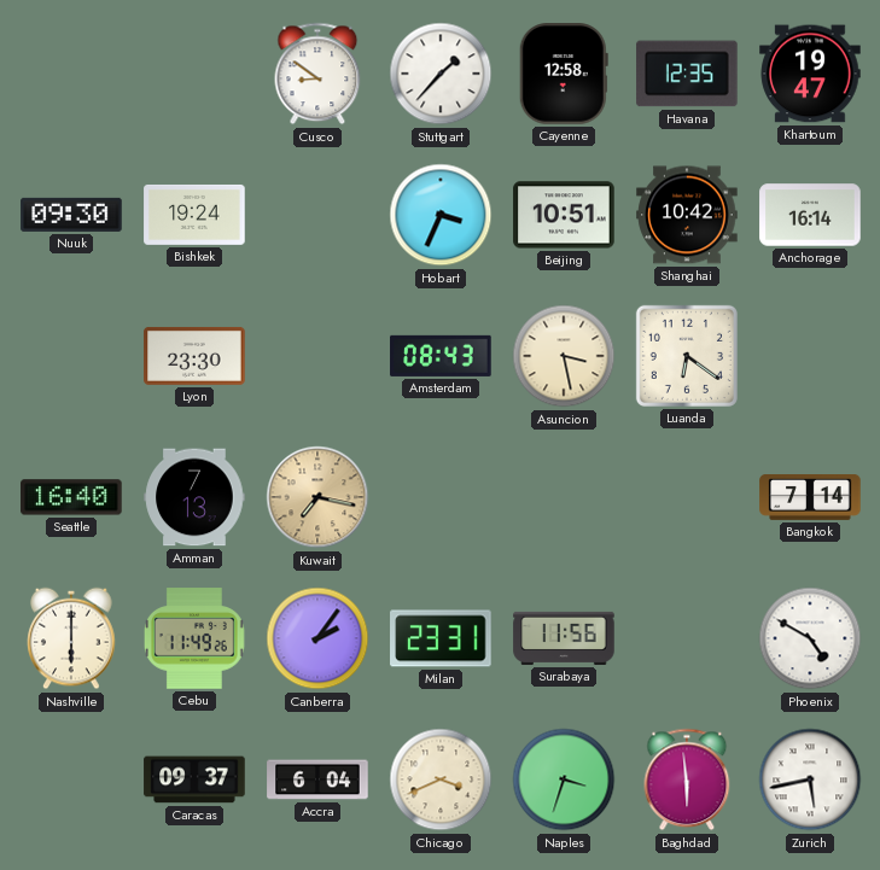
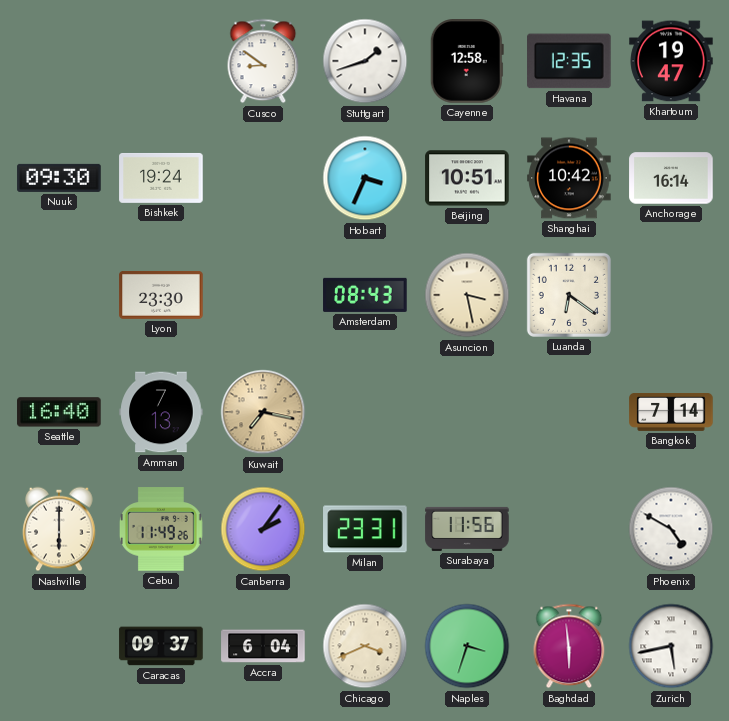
Stuttgart: 1:37 -> 1:42
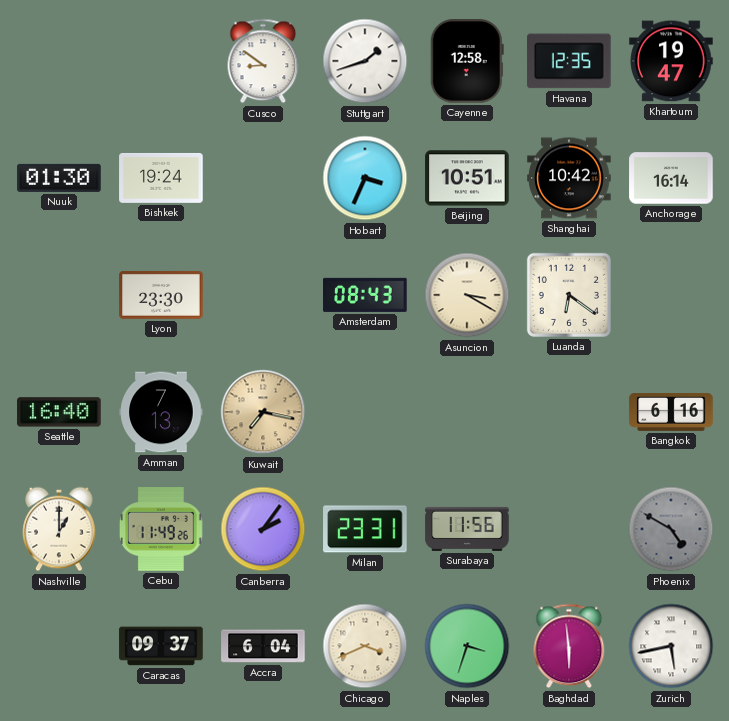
Nuuk: 09:30 -> 01:30
Asuncion: 3:28 -> 3:20
Bangkok: 7:14 -> 6:16
Nashville: 6:00 -> 1:00
Phoenix dial: white -> grey
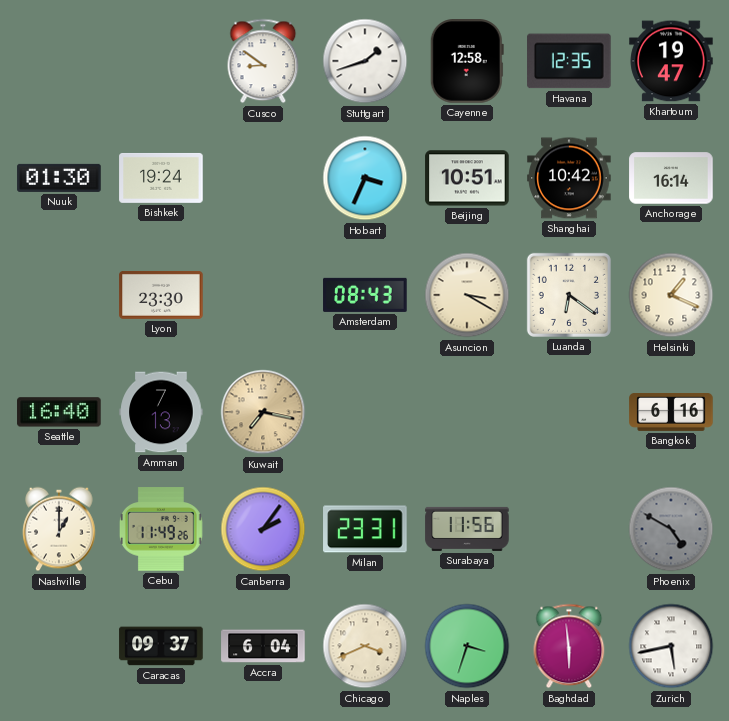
Helsinki: none -> 1:19
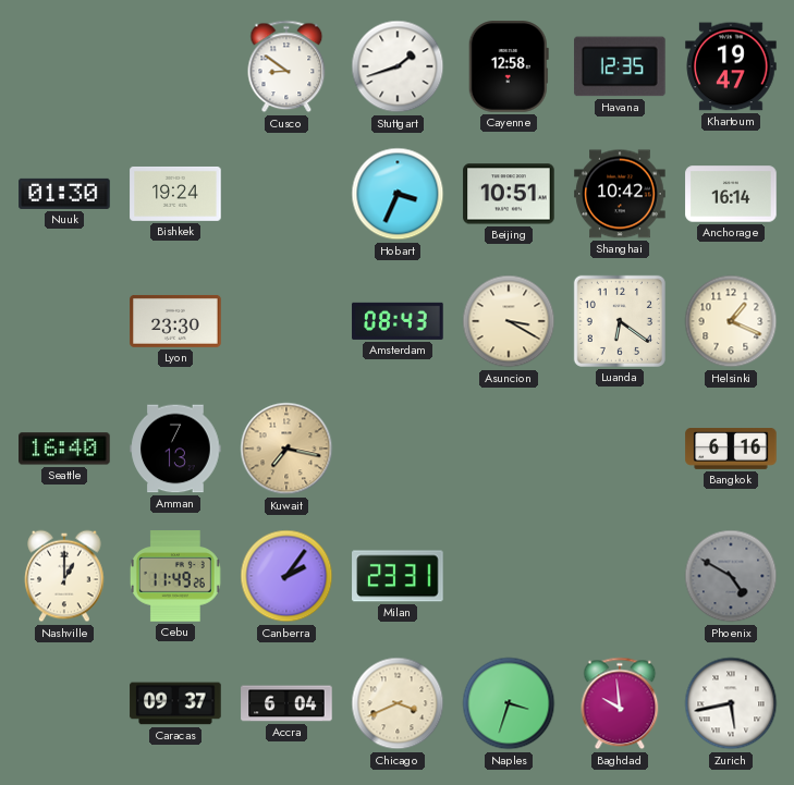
Surabaya: 11:56 -> none
Baghdad: 5:59 -> 9:59
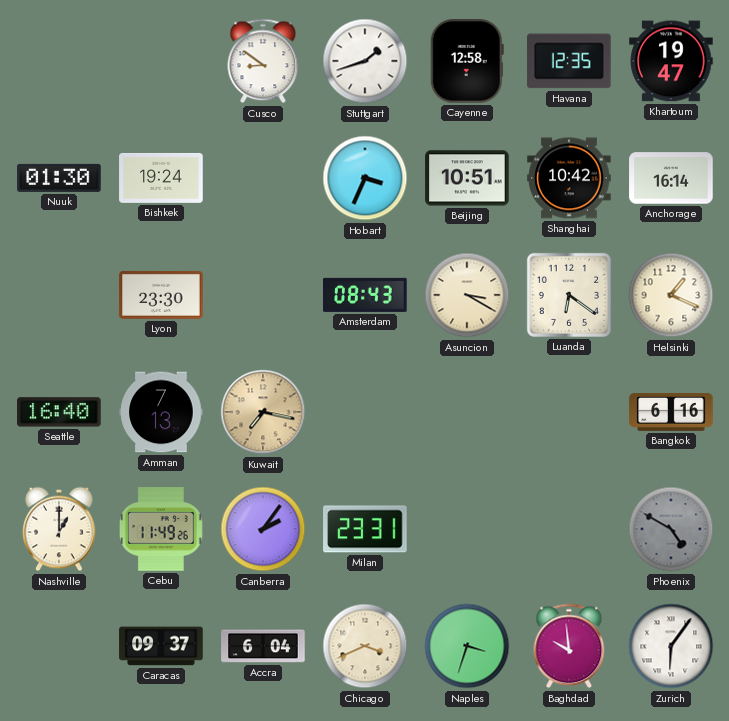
Zurich: 5:43 -> 6:06
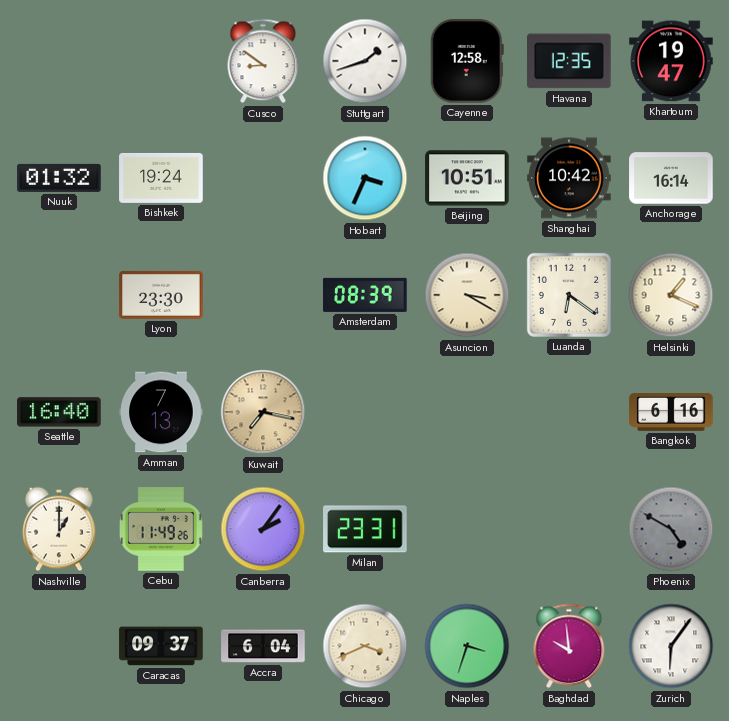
Nuuk: 01:30 -> 01:32
Amsterdam: 08:43 -> 08:39
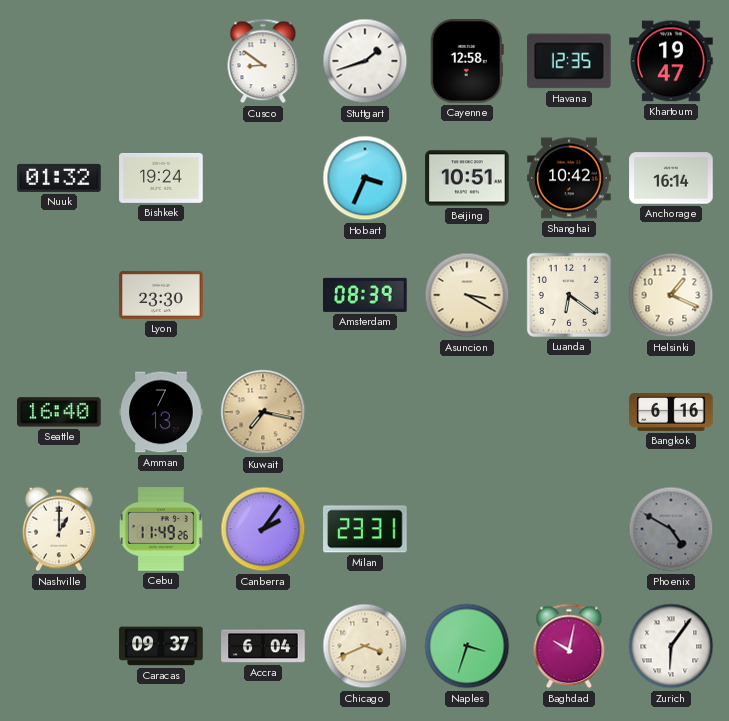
Baghdad: 9:59 -> 10:02
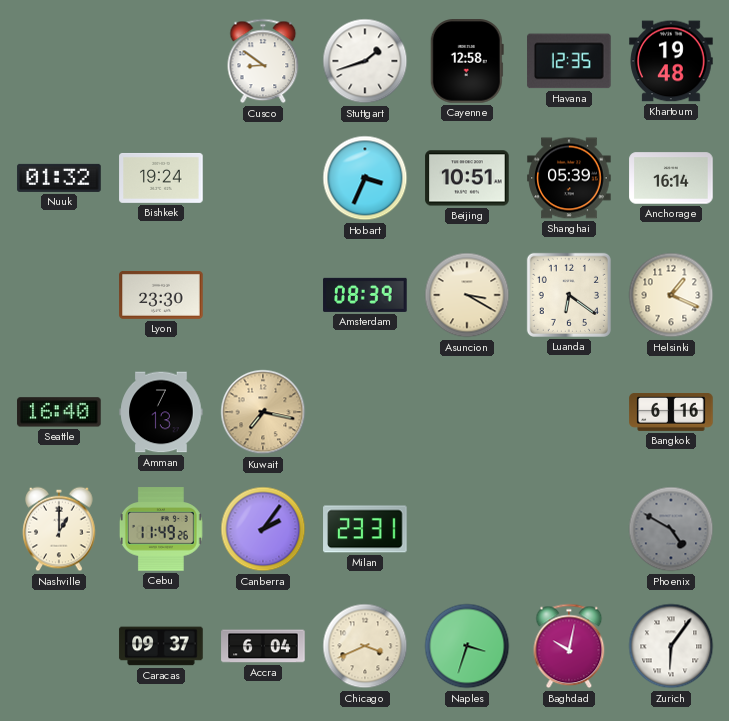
Khartoum: 19:47 -> 19:48
Shanghai: 10:42 -> 05:39
